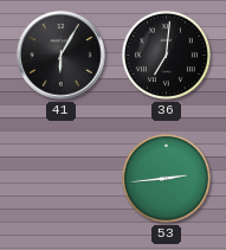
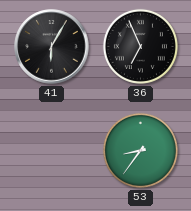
36: 7:01 -> 6:56
53: 2:44 -> 8:36
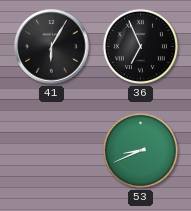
53: 8:36 -> 8:41
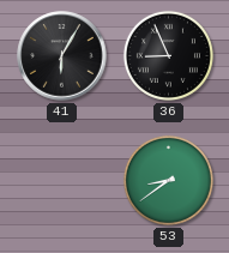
36: 6:56 -> 8:56
53: 8:41 -> 8:39
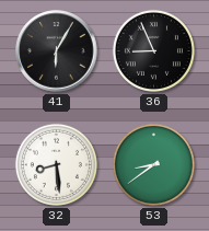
32: none -> 8:29
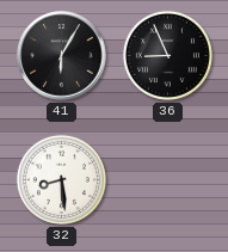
53: 8:39 -> none
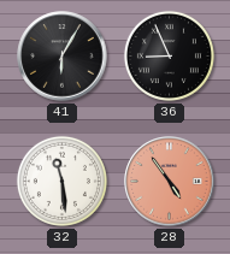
32: 8:29 -> 11:29
28: none -> 4:54
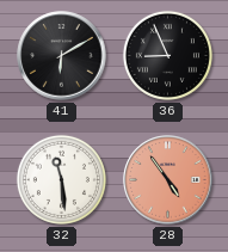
41: 6:05 -> 6:10
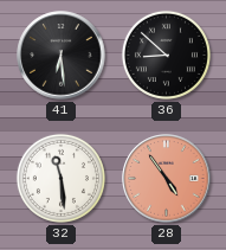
41: 6:10 -> 6:29
36: 8:56 -> 8:52
